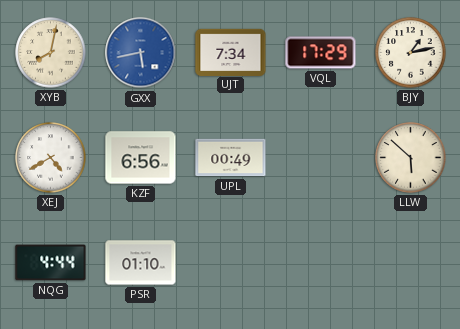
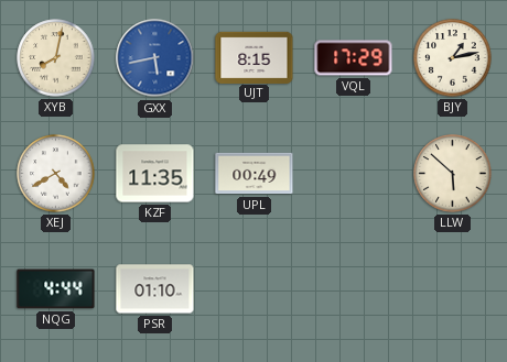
UJT: 7:34 -> 8:15
KZF: 6:56 -> 11:35
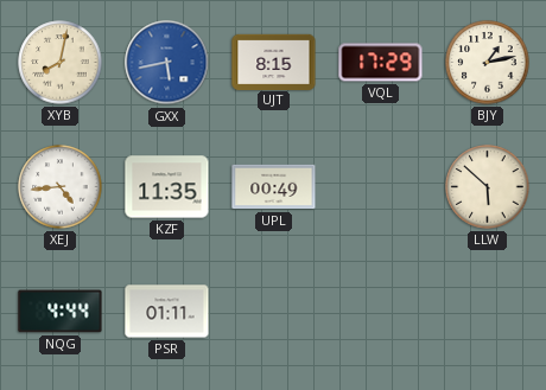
XEJ: 4:40 -> 4:44
PSR: 01:10 -> 01:11
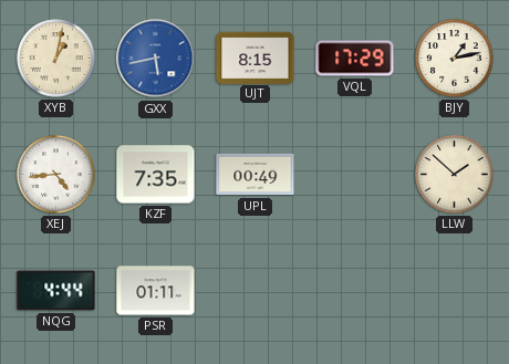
XYB: 8:02 -> 1:02
KZF: 11:35 -> 7:35
LLW: 5:52 -> 1:52
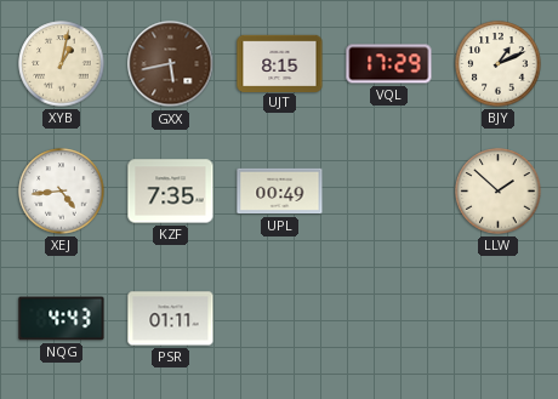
GXX dial: blue -> brown
BJY: 1:13 -> 1:11
NQG: 4:44 -> 4:43
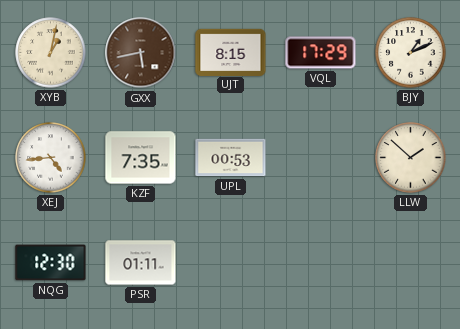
UPL: 00:49 -> 00:53
NQG: 4:43 -> 12:30
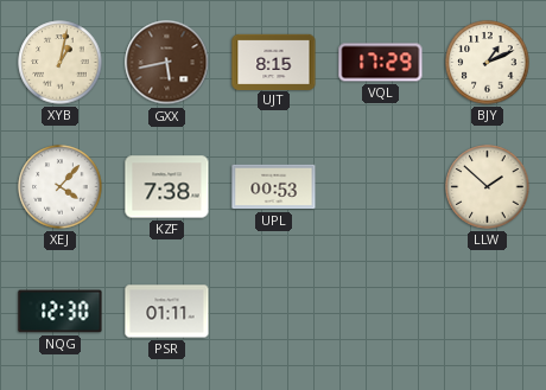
XEJ: 4:44 -> 4:07
KZF: 7:35 -> 7:38
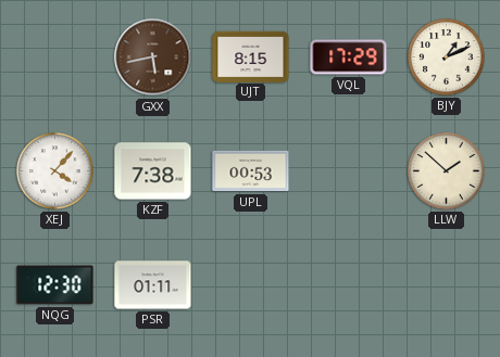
XYB: 1:02 -> none
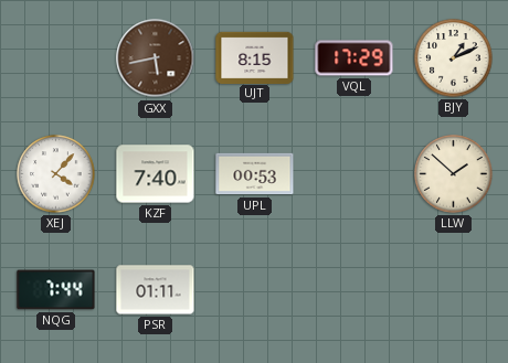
KZF: 7:38 -> 7:40
NQG: 12:30 -> 7:44
